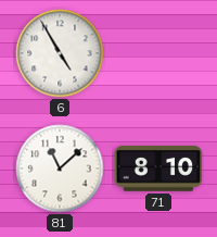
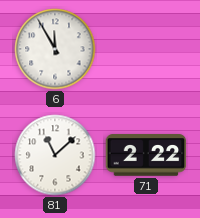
6: 4:55 -> 11:55
71: 8:10 -> 2:22
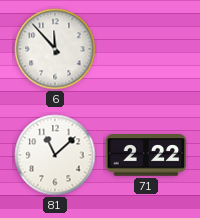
6: 11:55 -> 11:53
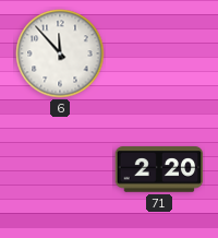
81: 11:08 -> none
71: 2:22 -> 2:20
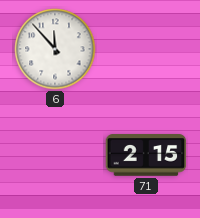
71: 2:20 -> 2:15
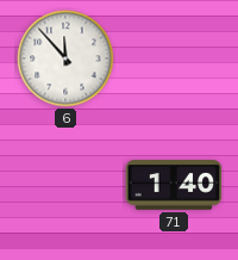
71: 2:15 -> 1:40
